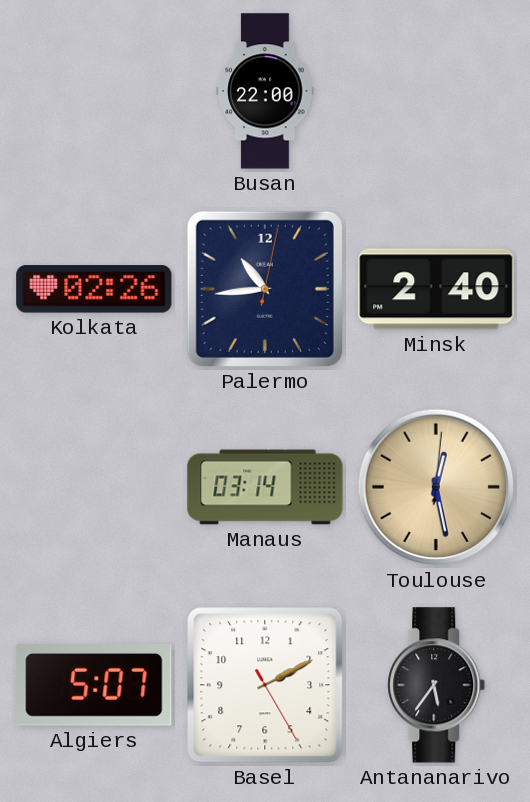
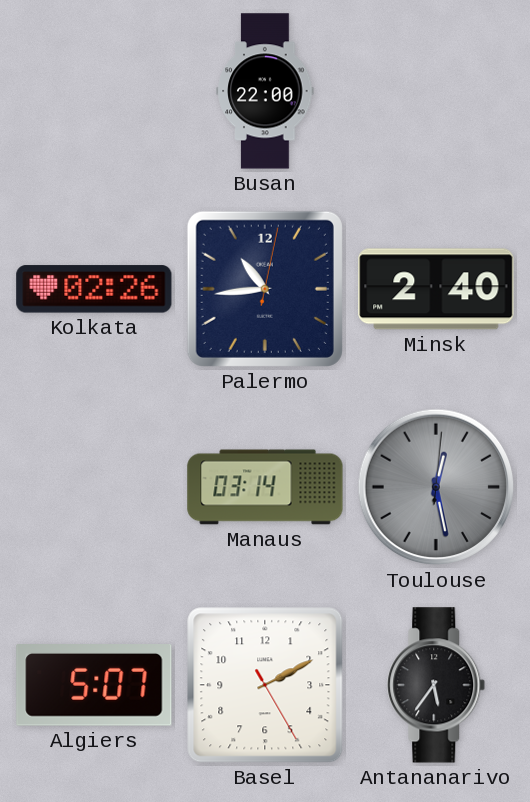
Toulouse dial: champagne -> grey
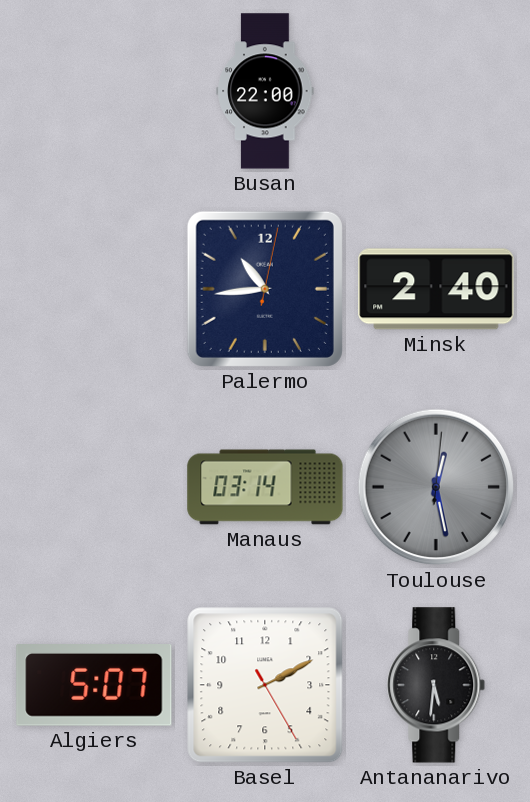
Kolkata: 02:26 -> none
Antananarivo: 5:36 -> 5:31
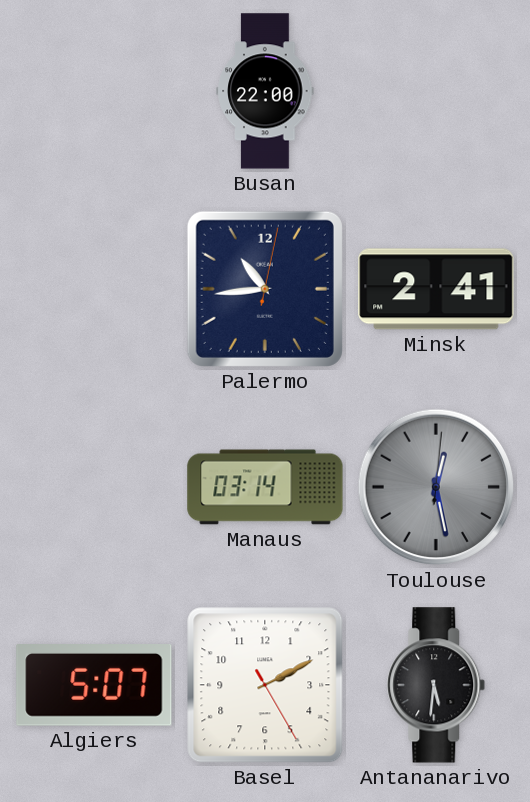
Minsk: 2:40 -> 2:41
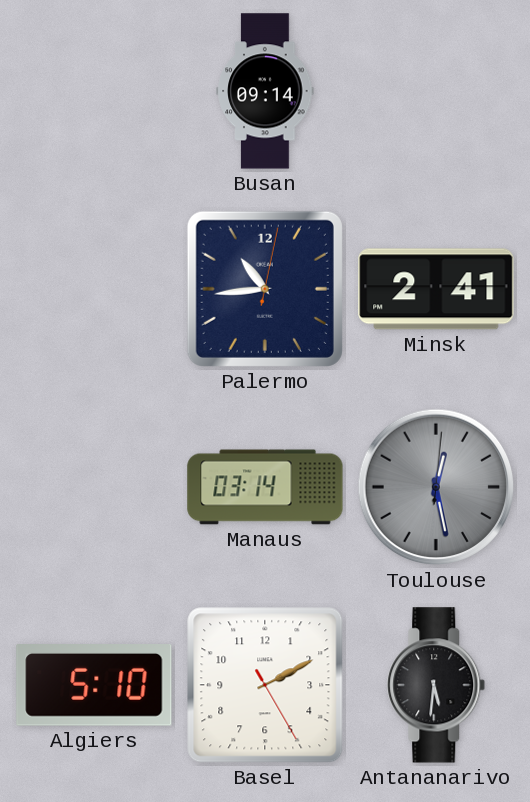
Busan: 22:00 -> 09:14
Algiers: 5:07 -> 5:10
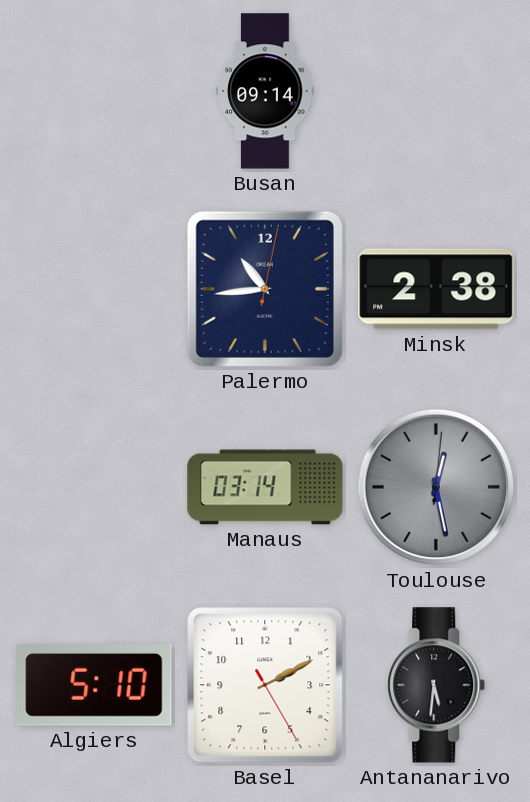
Minsk: 2:41 -> 2:38
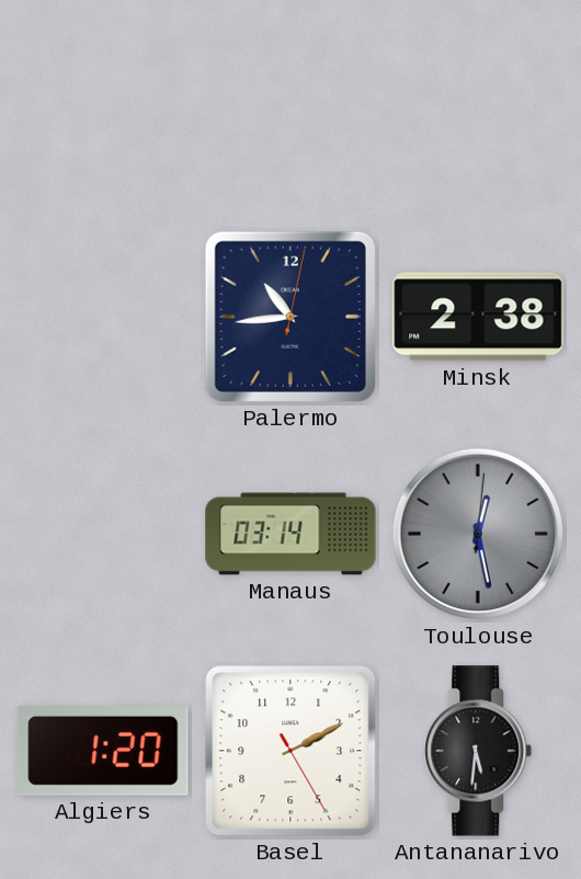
Busan: 09:14 -> none
Algiers: 5:10 -> 1:20
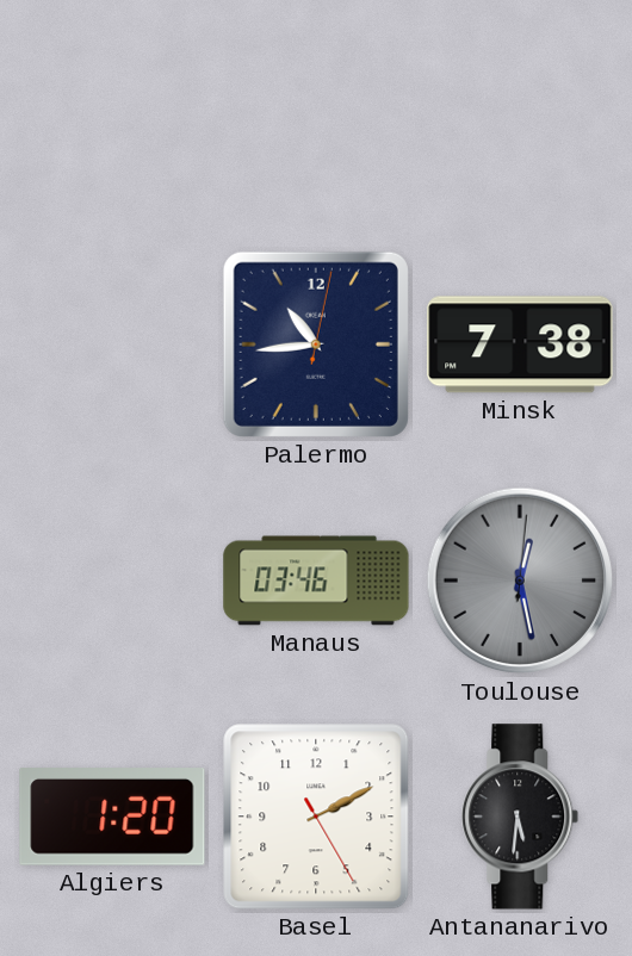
Minsk: 2:38 -> 7:38
Manaus: 03:14 -> 03:46
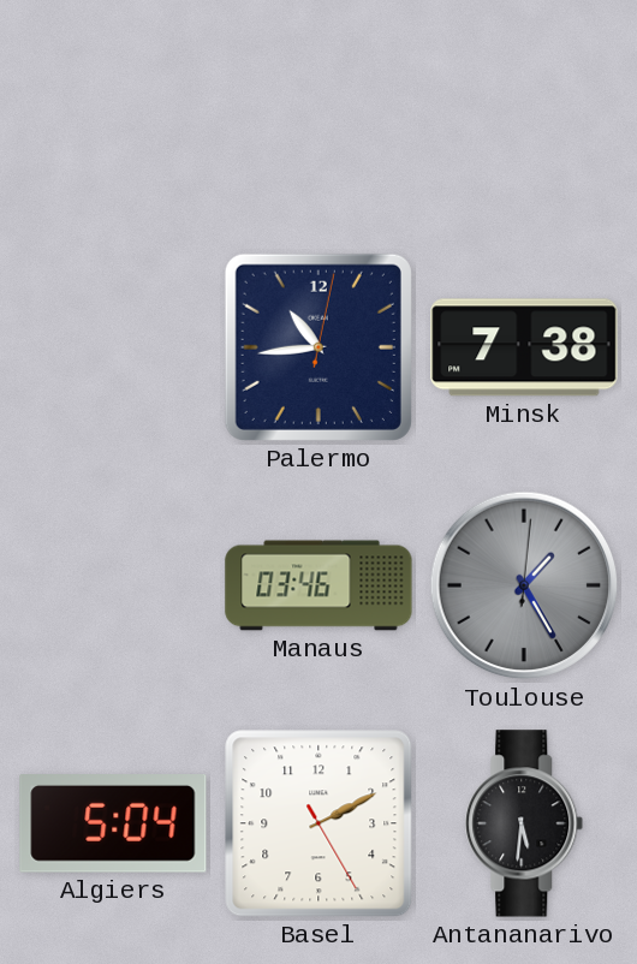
Toulouse: 12:28 -> 1:25
Algiers: 1:20 -> 5:04
